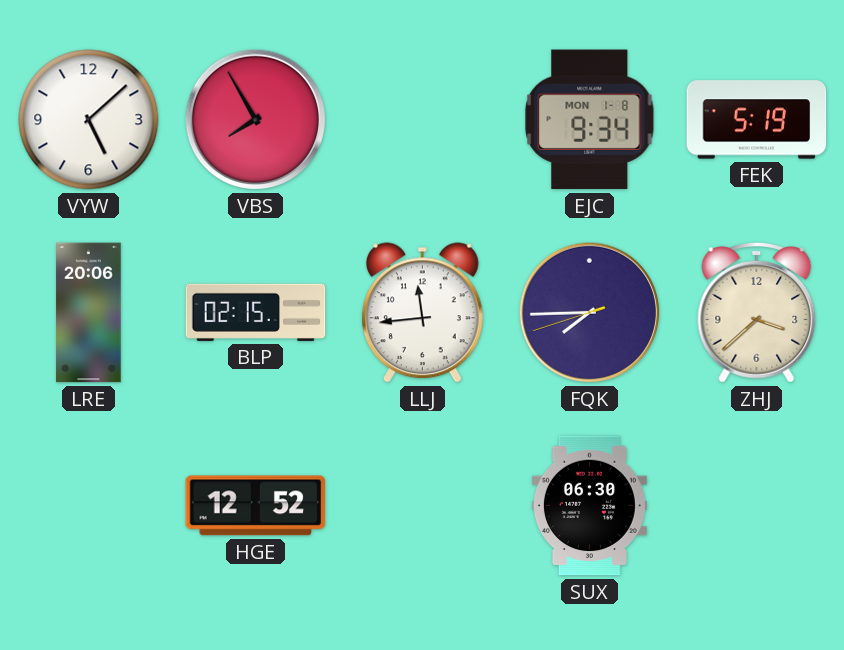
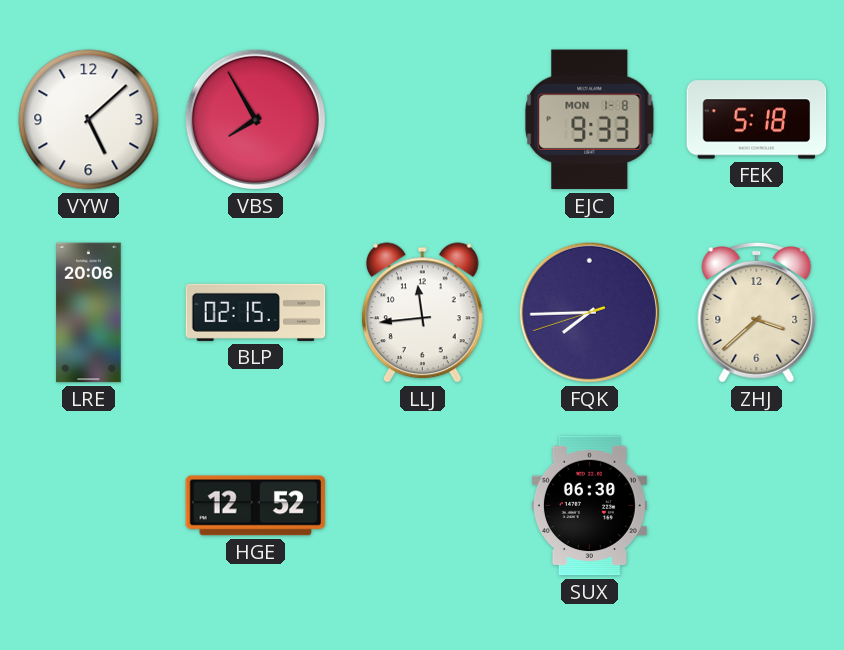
EJC: 9:34 -> 9:33
FEK: 5:19 -> 5:18
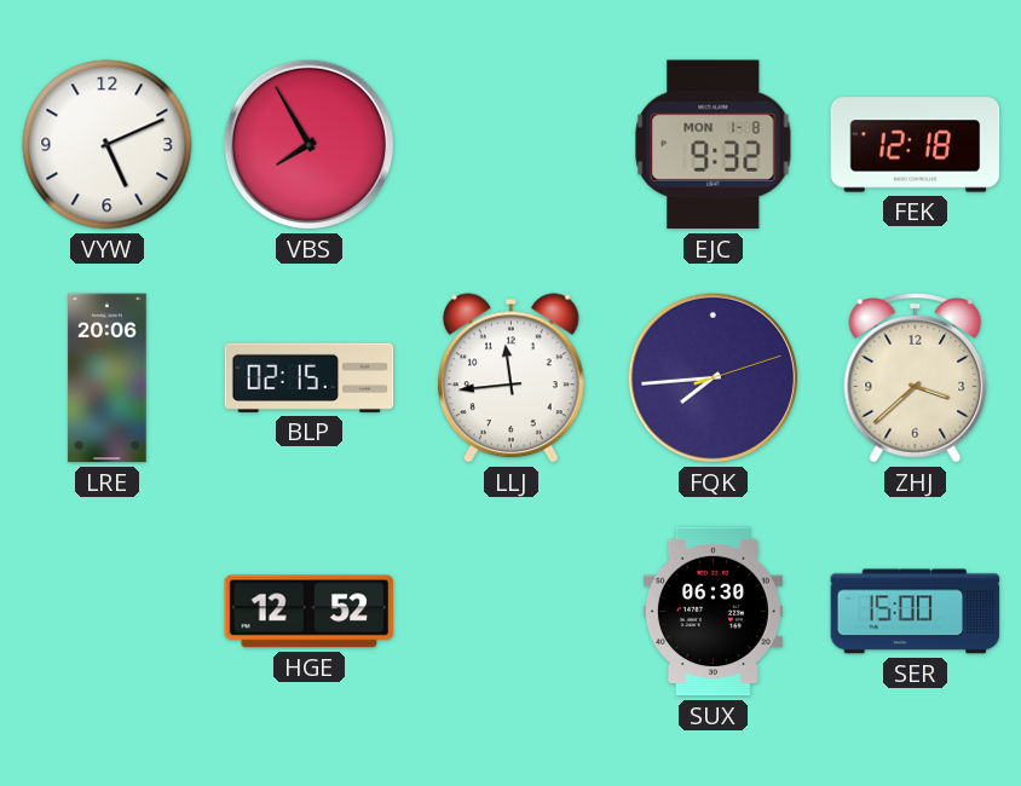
VYW: 5:08 -> 5:11
EJC: 9:33 -> 9:32
FEK: 5:18 -> 12:18
FQK: 7:44:42 -> 7:44:12
SER: none -> 15:00
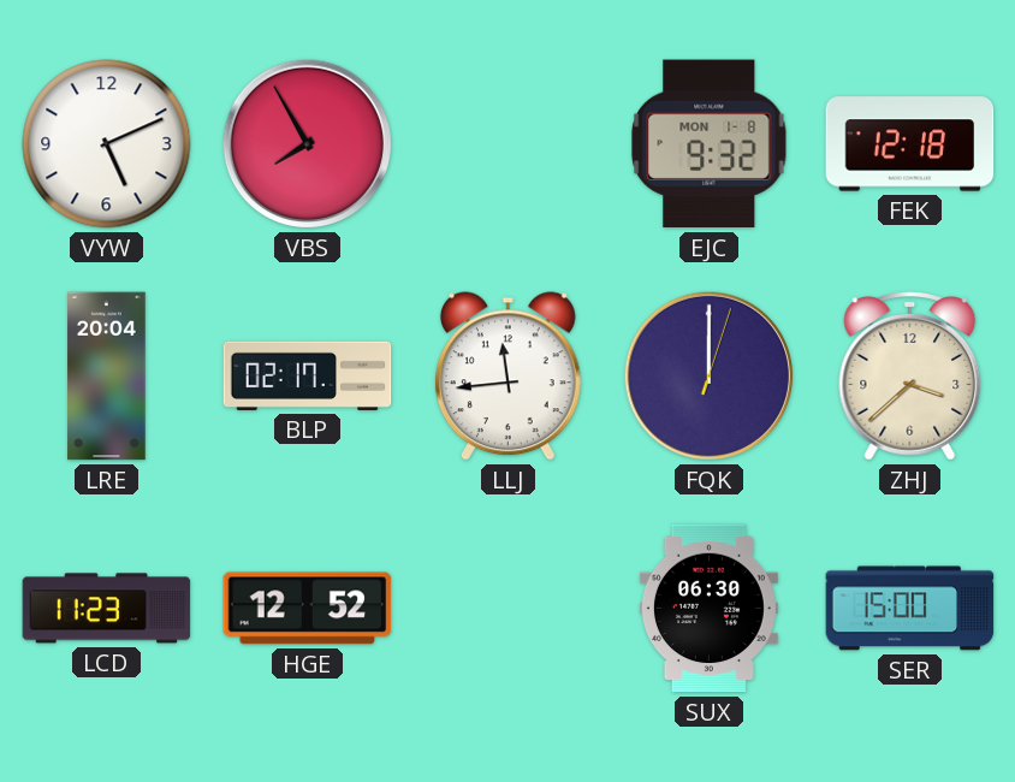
LRE: 20:06 -> 20:04
BLP: 02:15 -> 02:17
FQK: 7:44 -> 12:00
LCD: none -> 11:23
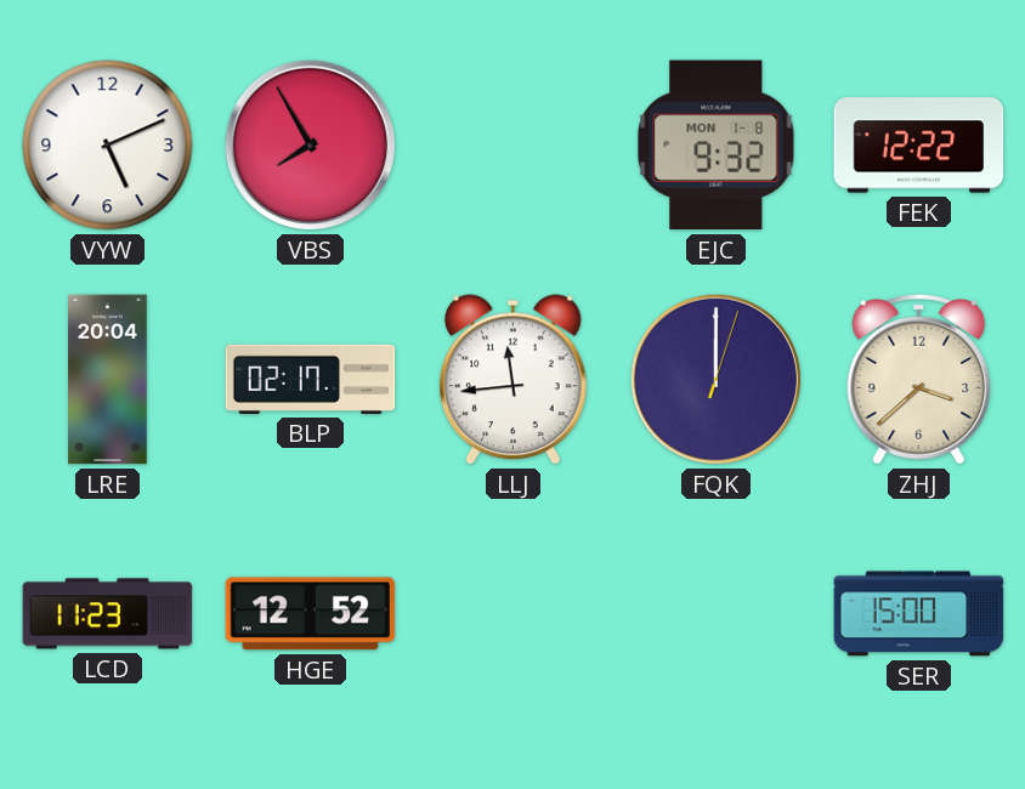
FEK: 12:18 -> 12:22
SUX: 06:30 -> none
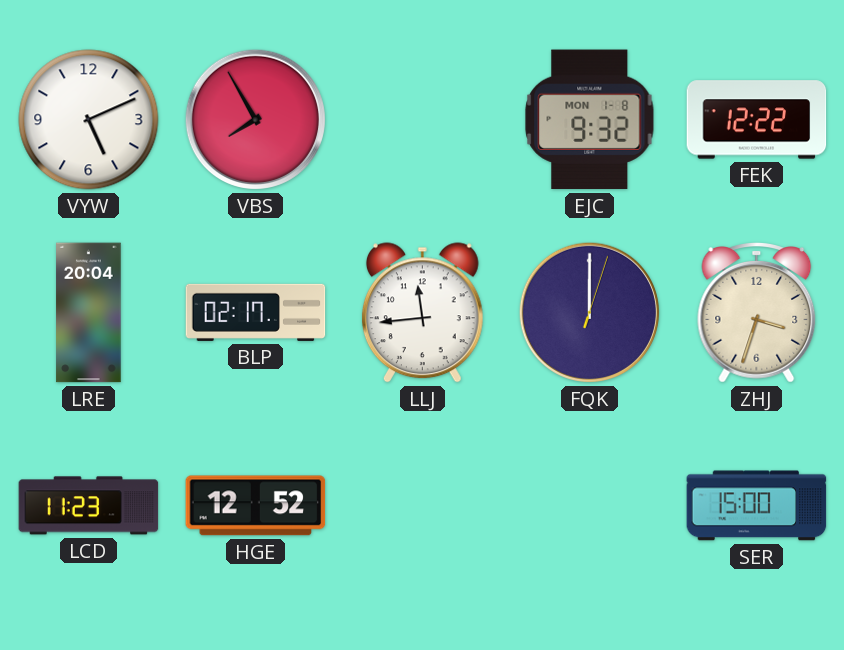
ZHJ: 3:38 -> 3:33
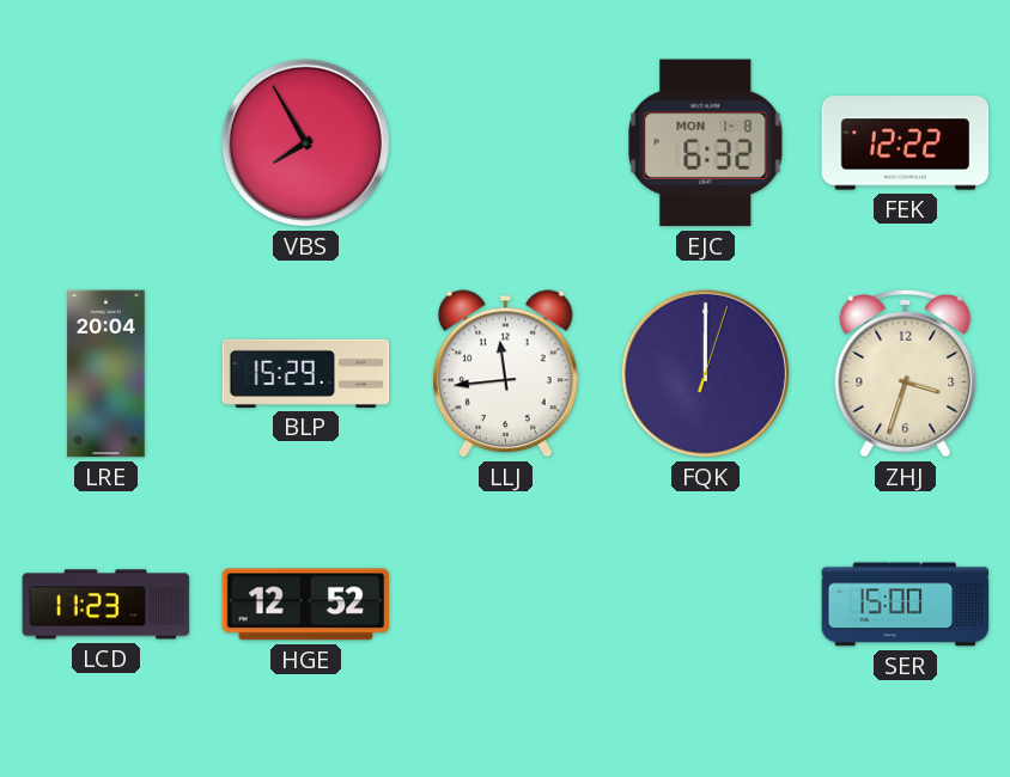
VYW: 5:11 -> none
EJC: 9:32 -> 6:32
BLP: 02:17 -> 15:29
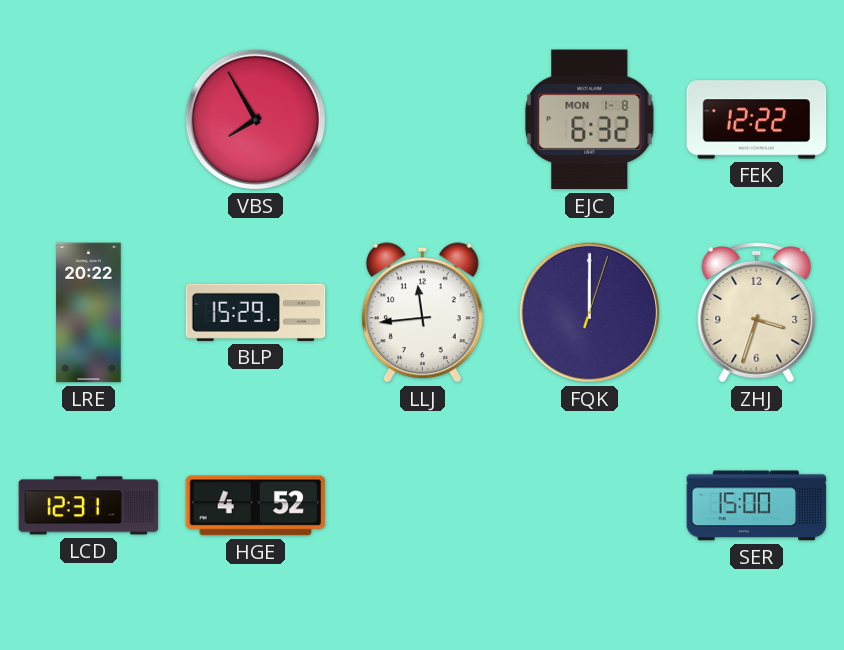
LRE: 20:04 -> 20:22
LCD: 11:23 -> 12:31
HGE: 12:52 -> 4:52
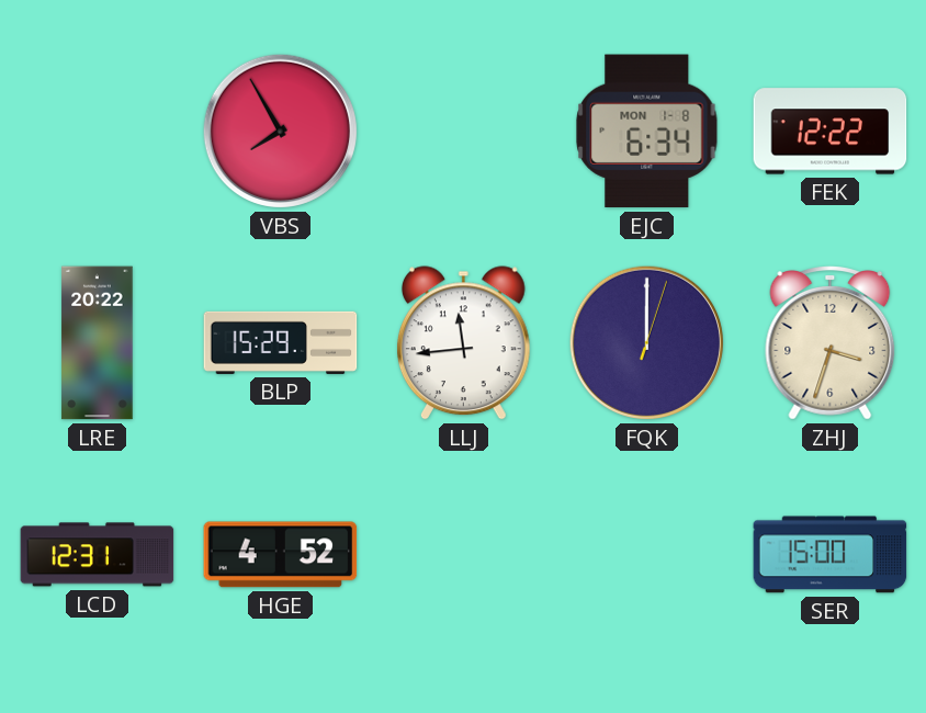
EJC: 6:32 -> 6:34
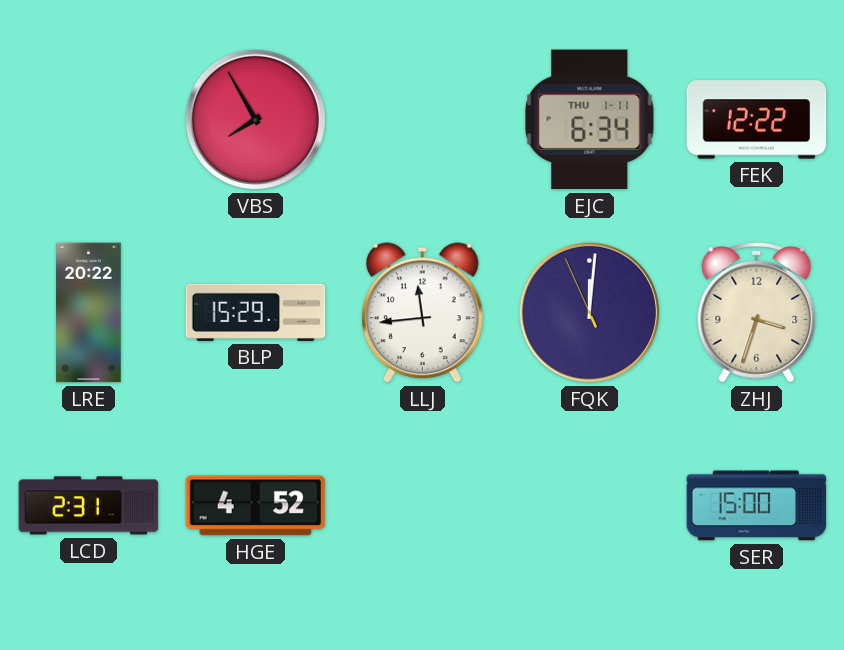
EJC date: MON 1-8 -> THU 1-11
FQK: 12:00:03 -> 12:00:56
LCD: 12:31 -> 2:31
